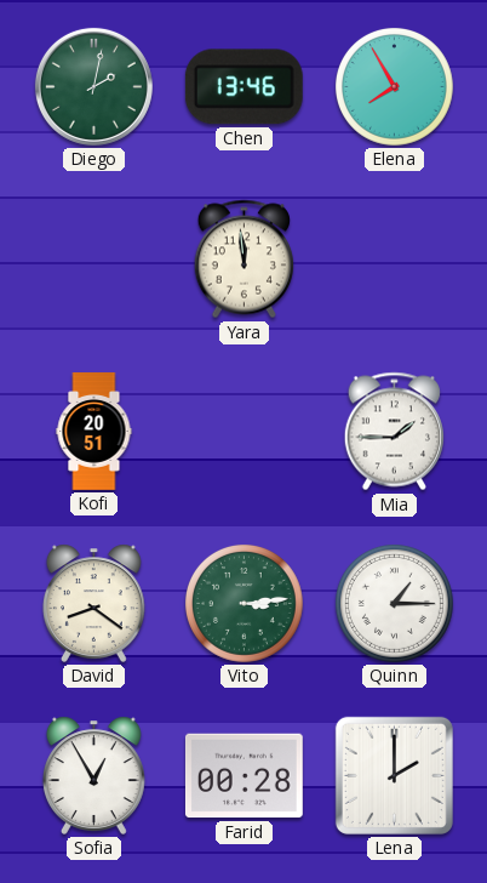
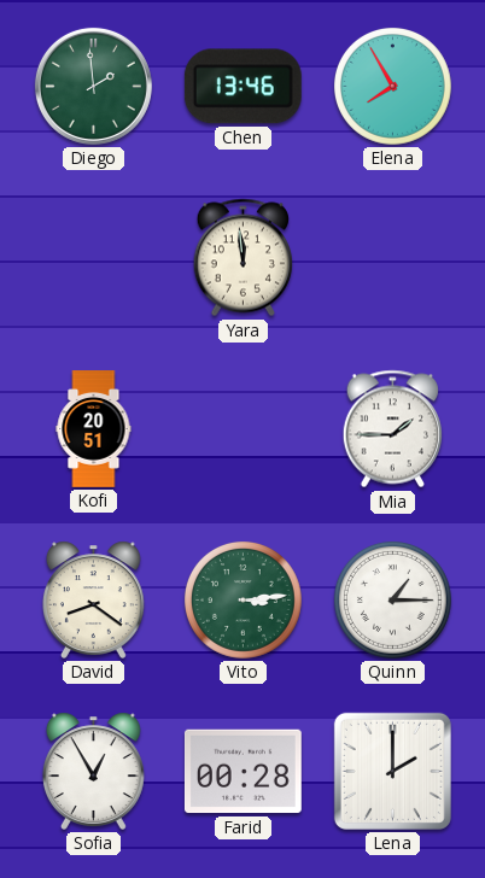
Diego: 2:02 -> 1:59
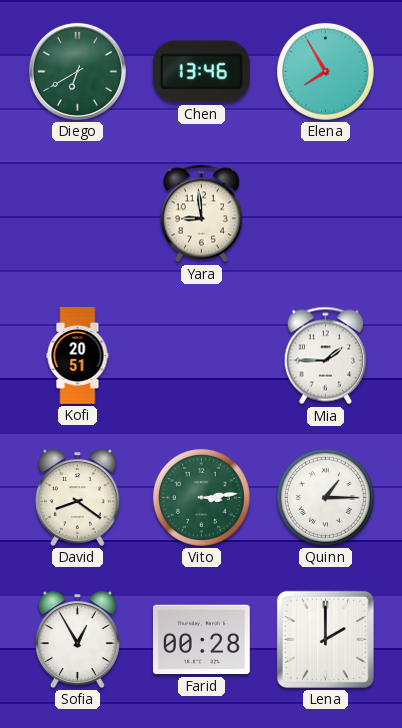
Diego: 1:59 -> 6:40
Yara: 11:59 -> 8:59
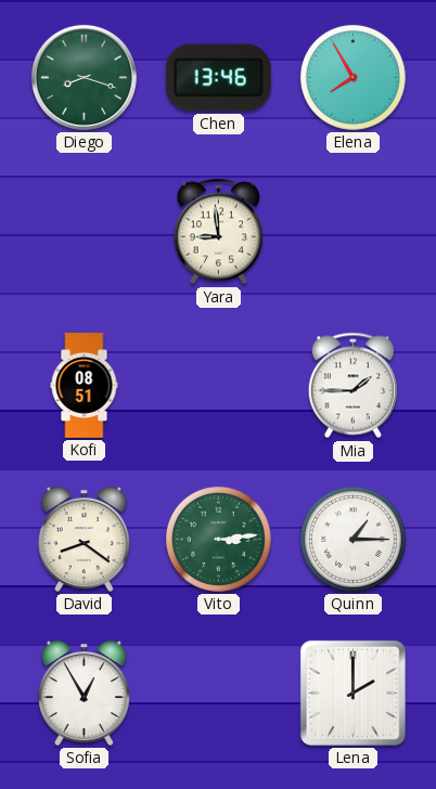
Diego: 6:40 -> 8:18
Kofi: 20:51 -> 08:51
Farid: 00:28 -> none
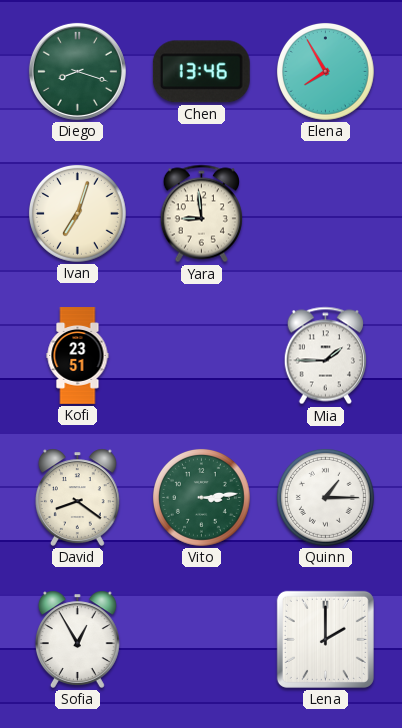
Ivan: none -> 7:03
Kofi: 08:51 -> 23:51
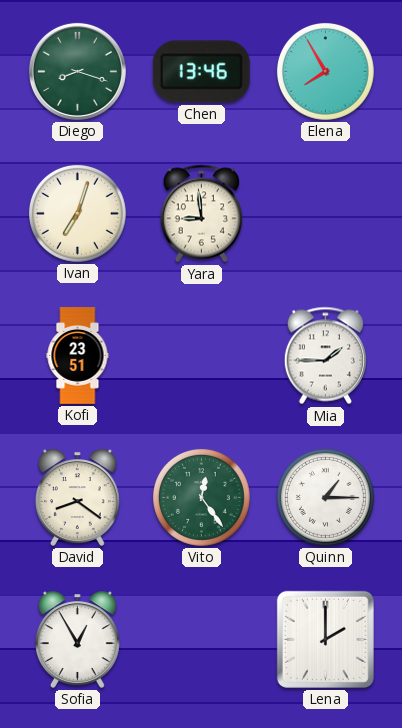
Vito: 3:14 -> 12:24
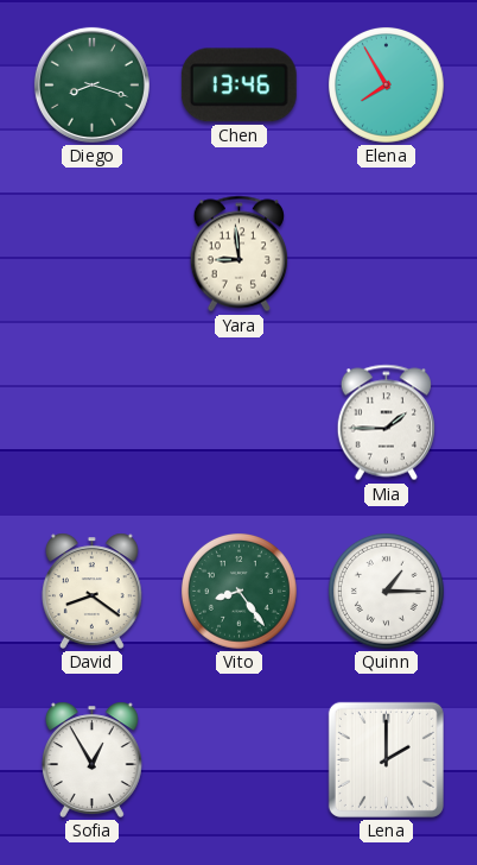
Ivan: 7:03 -> none
Kofi: 23:51 -> none
Vito: 12:24 -> 8:24
